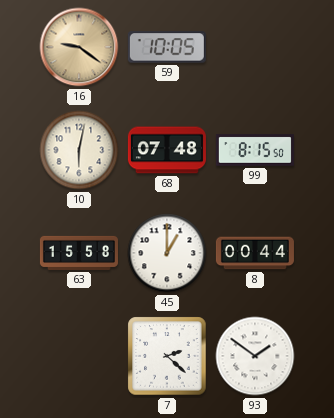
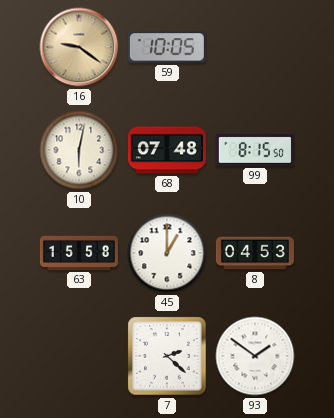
8: 00:44 -> 04:53
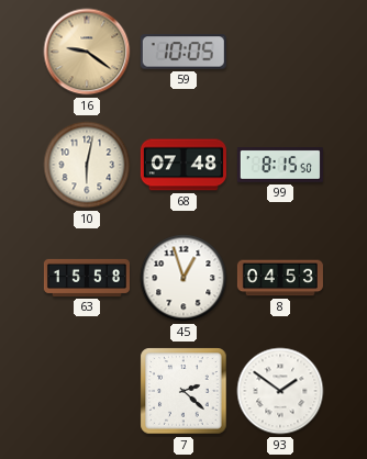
45: 1:00 -> 12:57
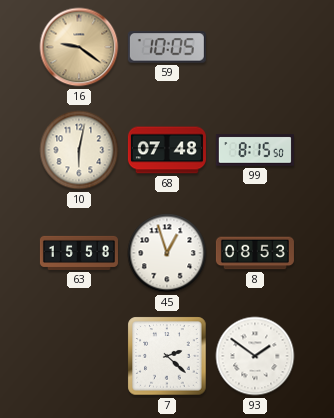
8: 04:53 -> 08:53
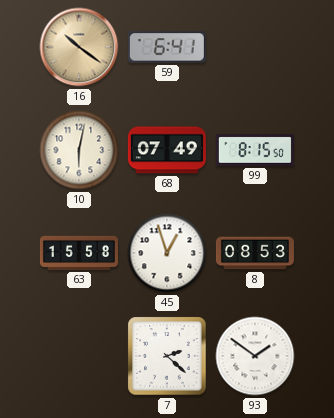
16: 9:21 -> 10:21
59: 10:05 -> 6:41
68: 07:48 -> 07:49
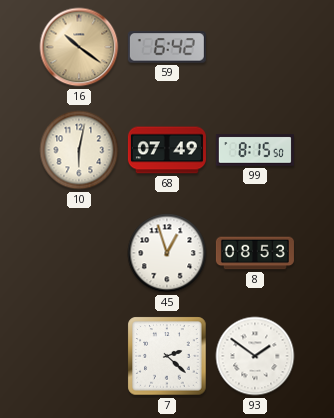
59: 6:41 -> 6:42
63: 15:58 -> none
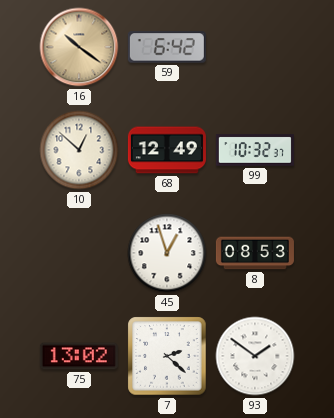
10: 6:02 -> 12:52
68: 07:49 -> 12:49
99: 8:15 -> 10:32
75: none -> 13:02
